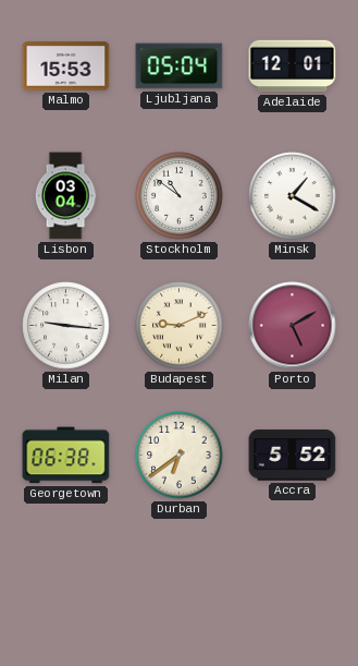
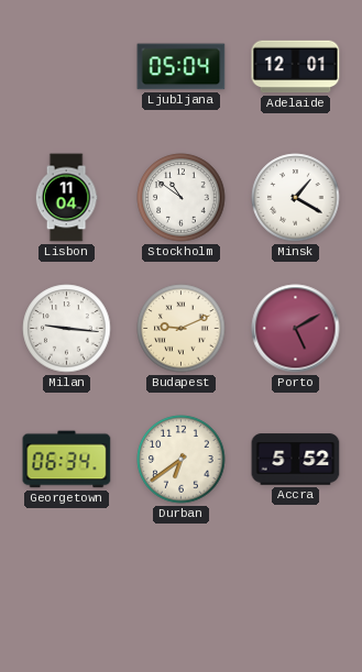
Malmo: 15:53 -> none
Lisbon: 03:04 -> 11:04
Georgetown: 06:38 -> 06:34
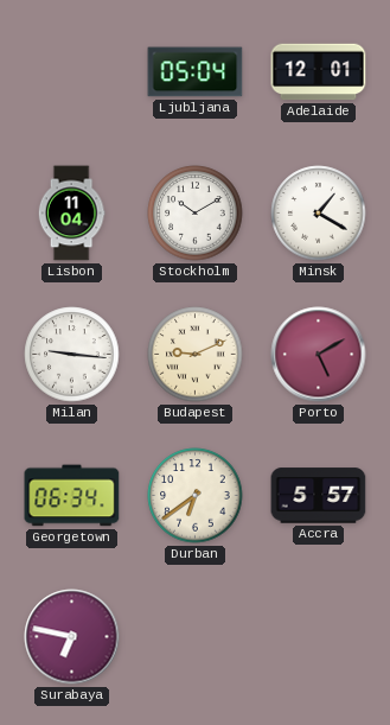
Stockholm: 10:51 -> 10:10
Accra: 5:52 -> 5:57
Surabaya: none -> 6:47
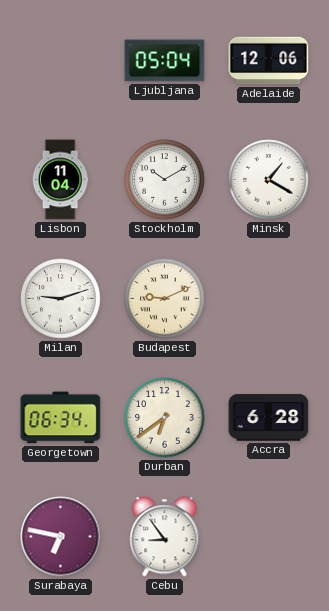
Adelaide: 12:01 -> 12:06
Milan: 9:16 -> 9:12
Porto: 5:10 -> none
Accra: 5:57 -> 6:28
Cebu: none -> 8:54
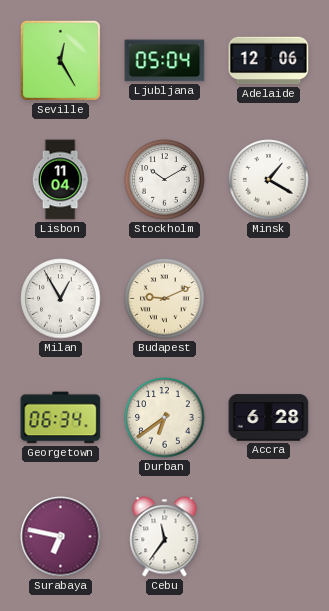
Seville: none -> 12:25
Milan: 9:12 -> 12:55
Cebu: 8:54 -> 11:36
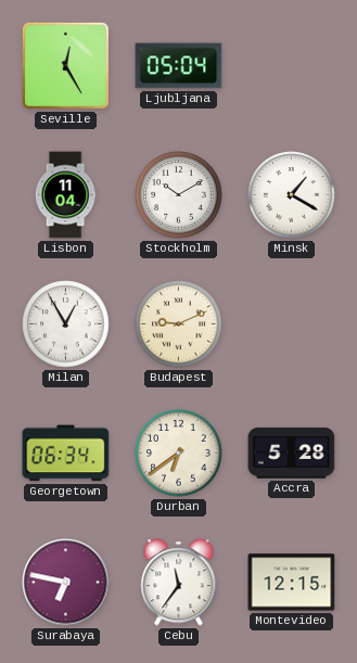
Adelaide: 12:06 -> none
Accra: 6:28 -> 5:28
Montevideo: none -> 12:15
